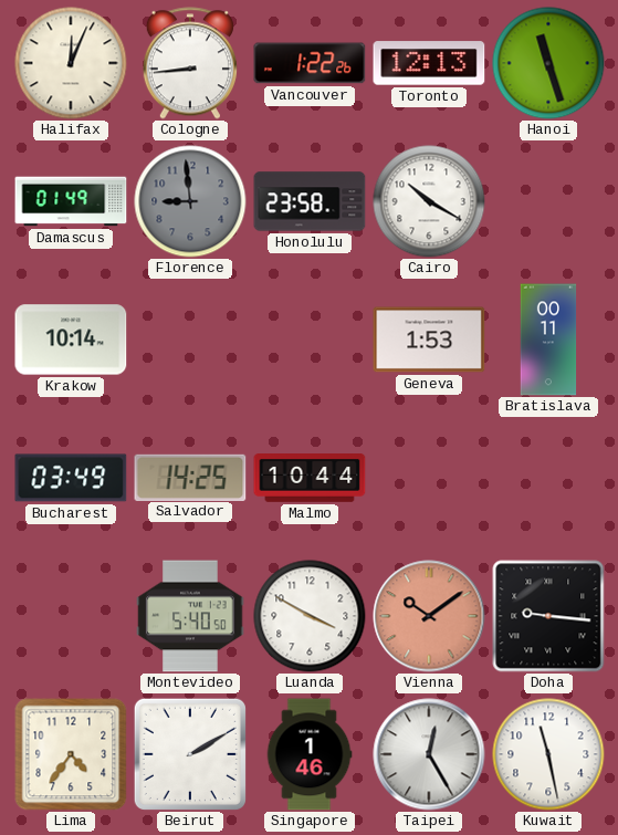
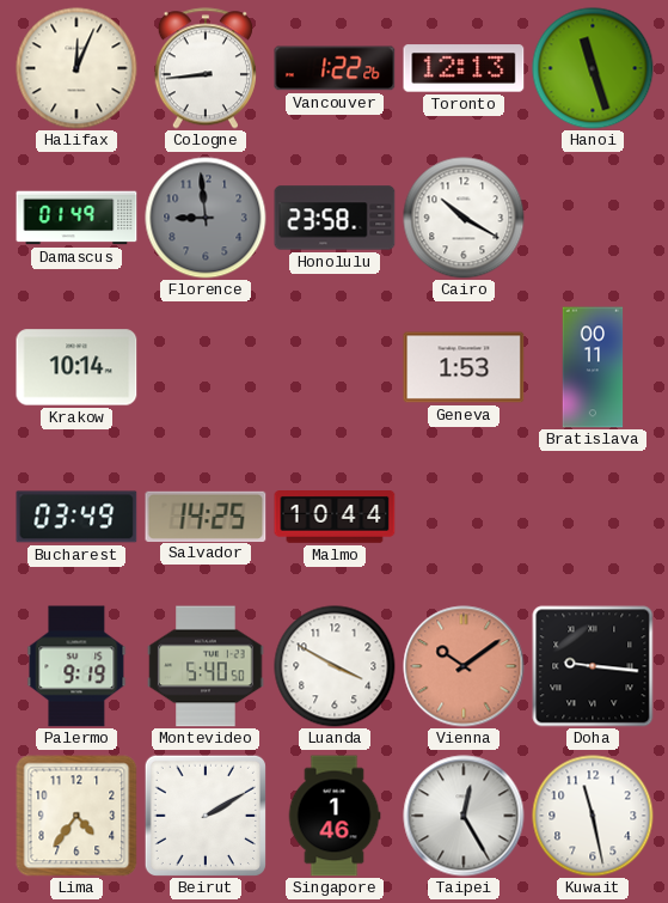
Palermo: none -> 9:19
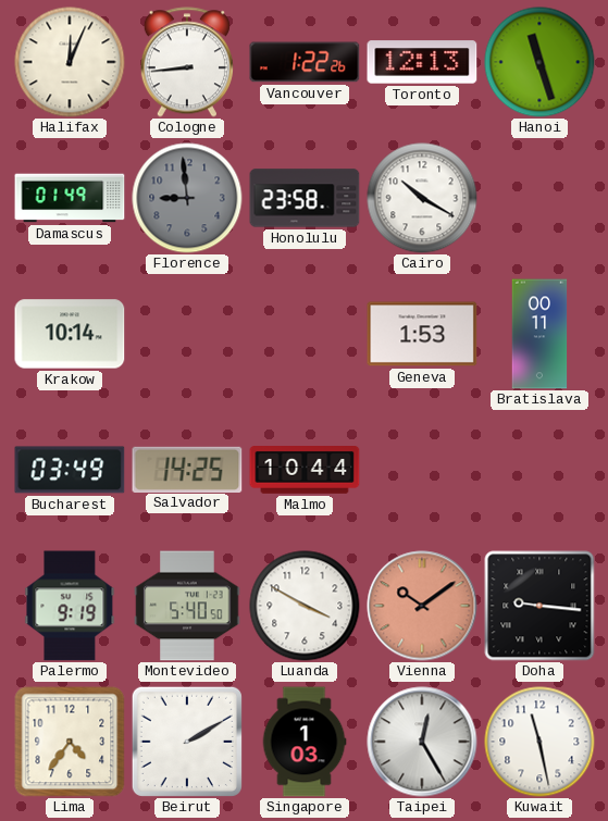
Singapore: 1:46 -> 1:03
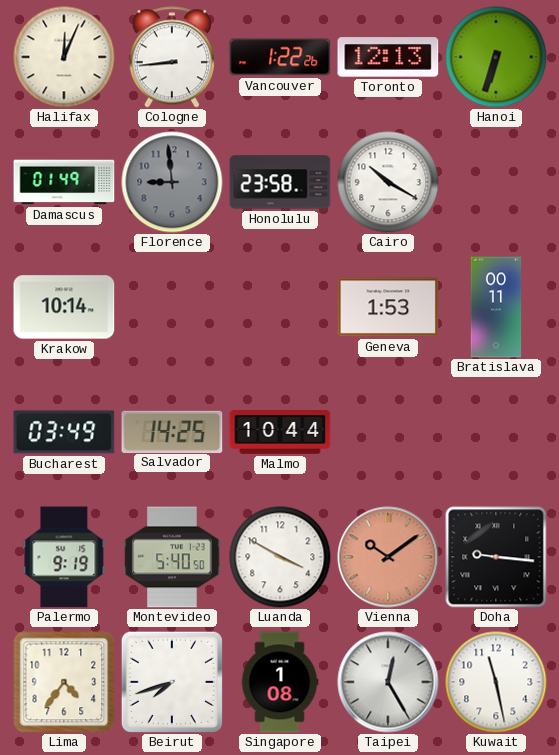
Hanoi: 11:27 -> 6:33
Beirut: 2:10 -> 7:42
Singapore: 1:03 -> 1:08
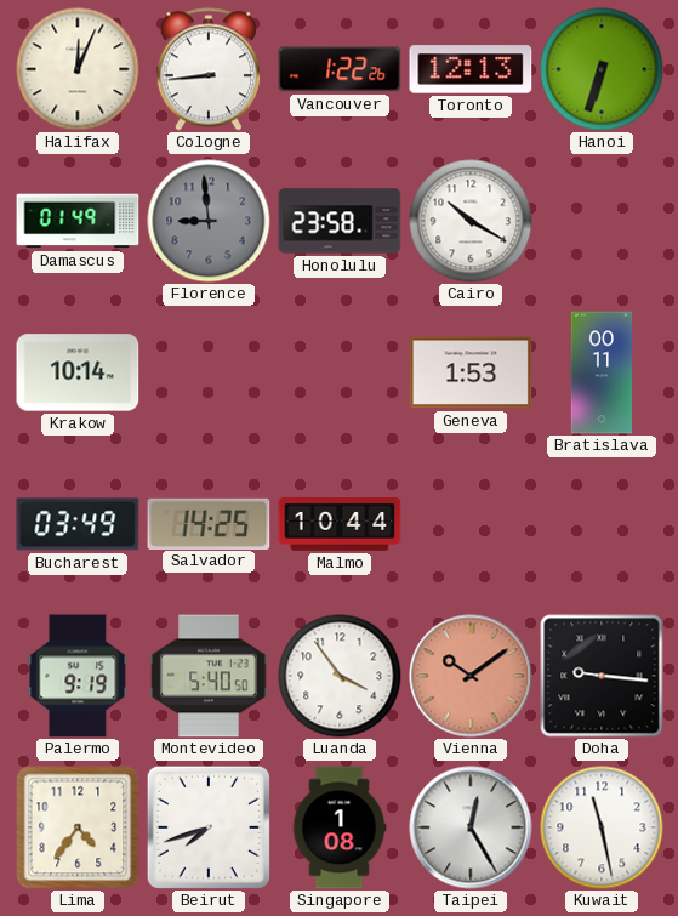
Luanda: 3:50 -> 3:54
